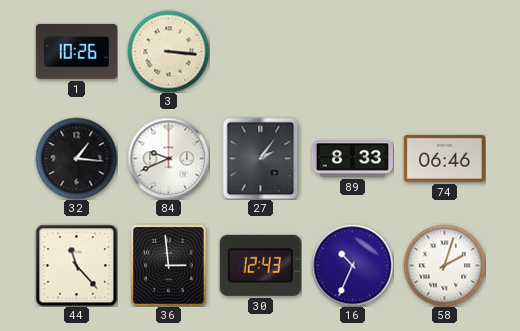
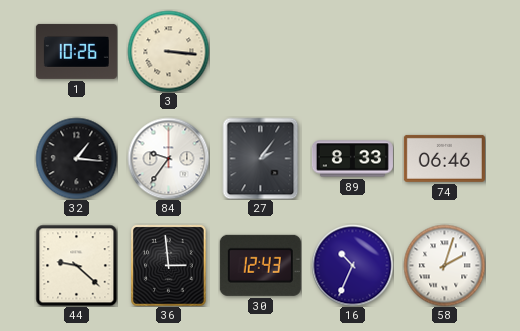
84: 9:41 -> 9:36
44: 11:23 -> 9:22
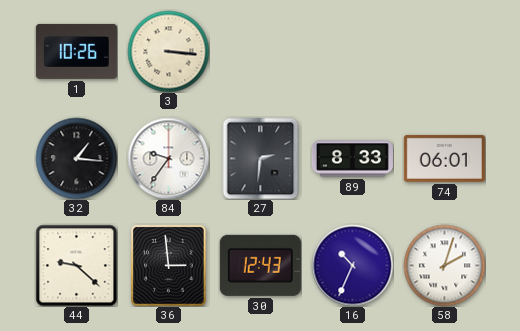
27: 2:06 -> 2:31
74: 06:46 -> 06:01
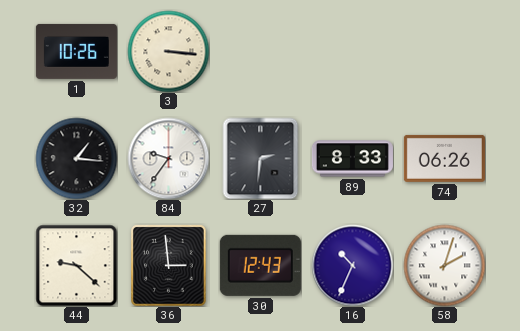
74: 06:01 -> 06:26
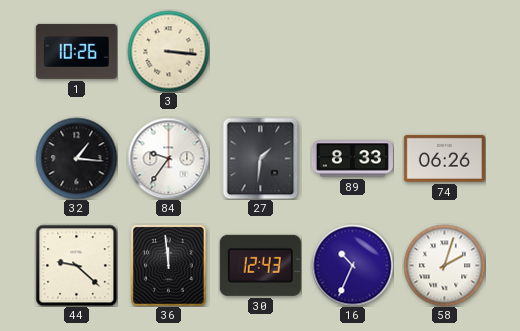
27: 2:31 -> 1:31
36: 2:59 -> 11:59
